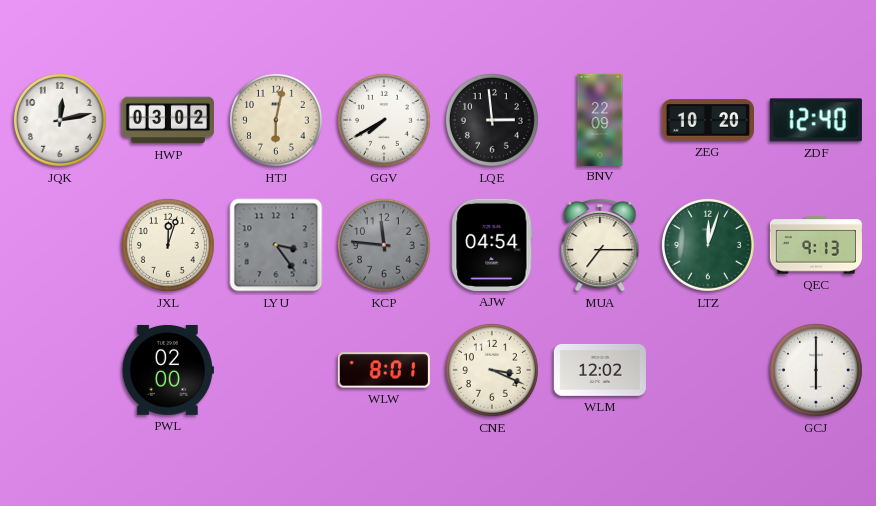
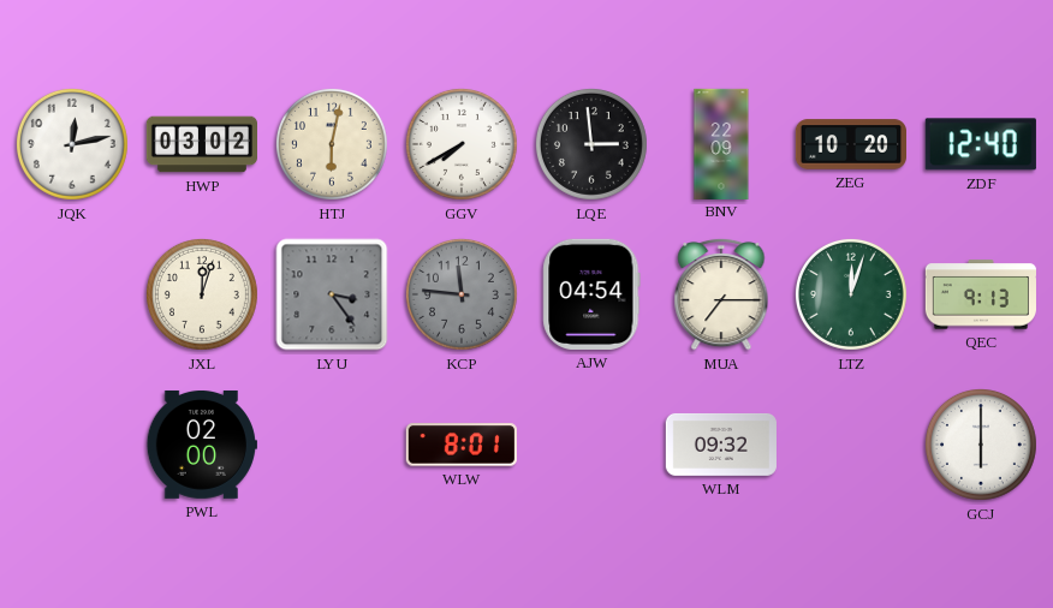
CNE: 3:19 -> none
WLM: 12:02 -> 09:32
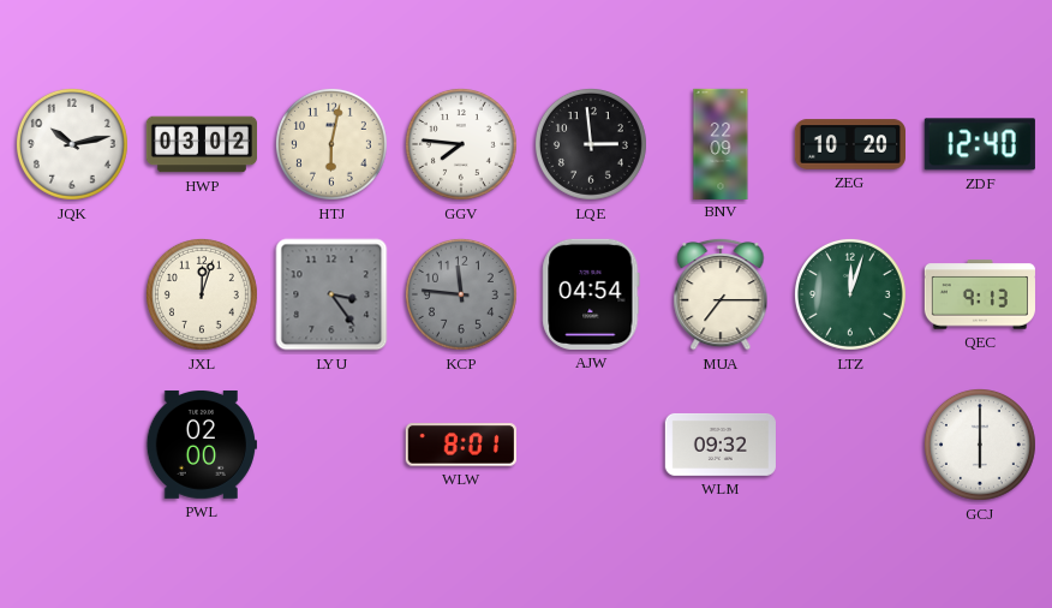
JQK: 12:13 -> 10:13
GGV: 7:40 -> 7:46
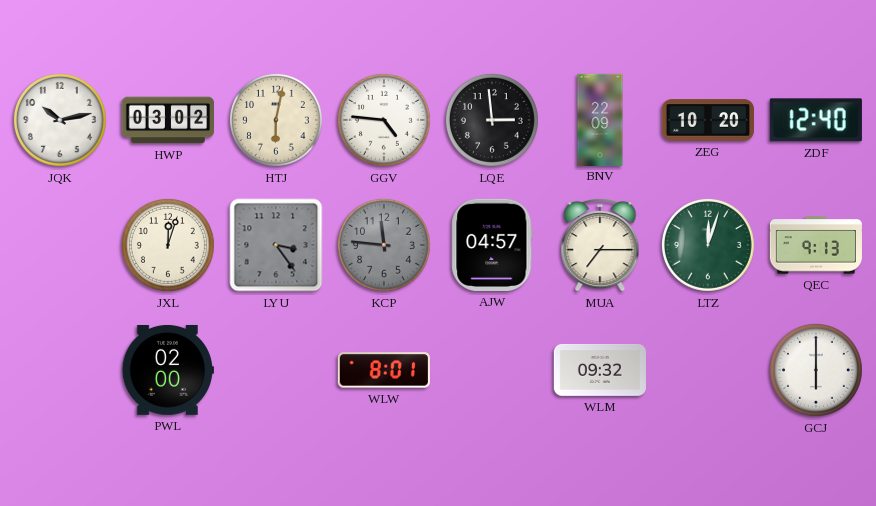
GGV: 7:46 -> 4:46
AJW: 04:54 -> 04:57
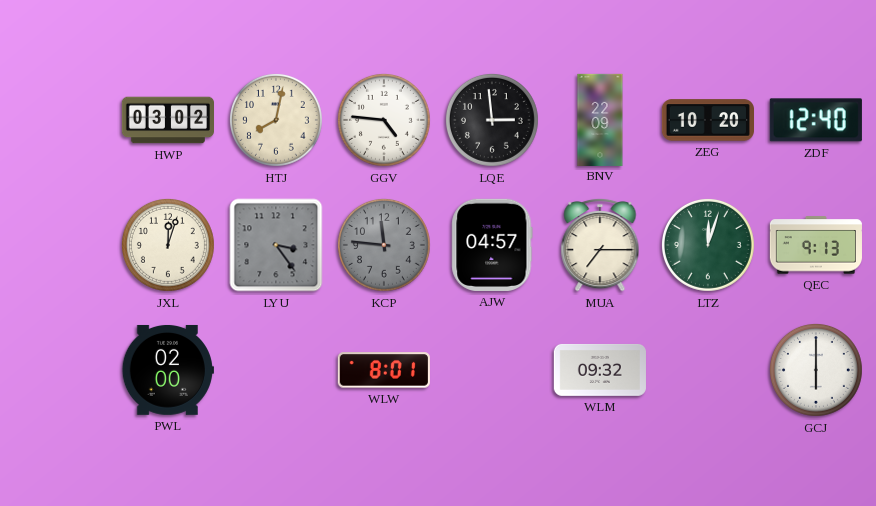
JQK: 10:13 -> none
HTJ: 6:02 -> 8:02
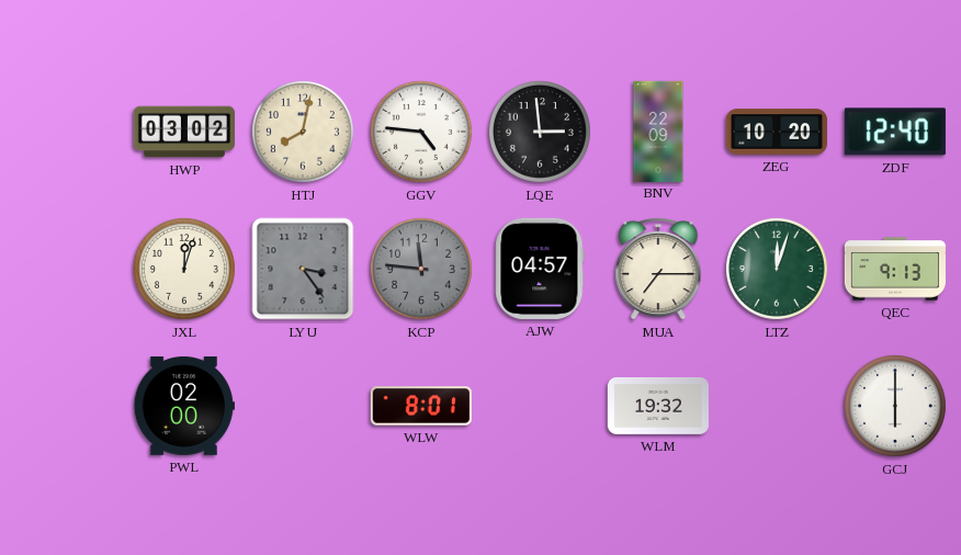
WLM: 09:32 -> 19:32
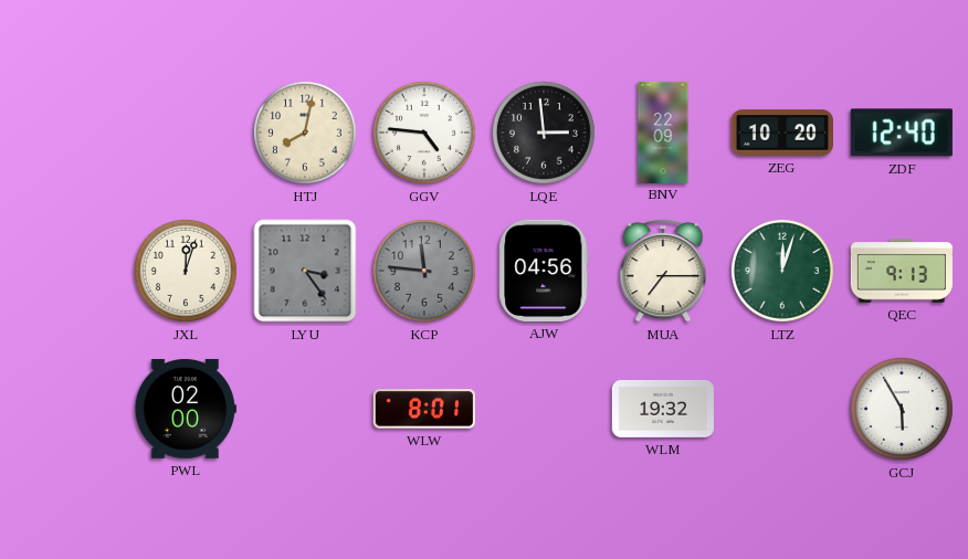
HWP: 03:02 -> none
AJW: 04:57 -> 04:56
GCJ: 6:00 -> 5:55
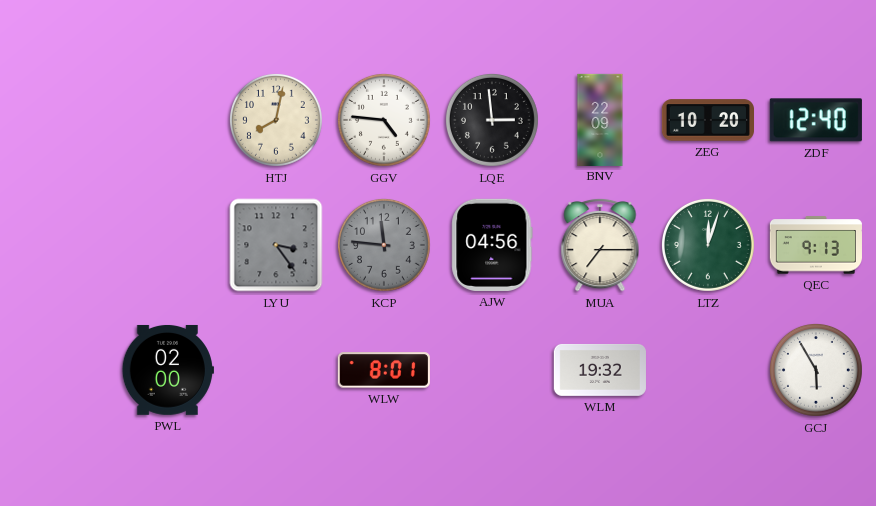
JXL: 12:03 -> none
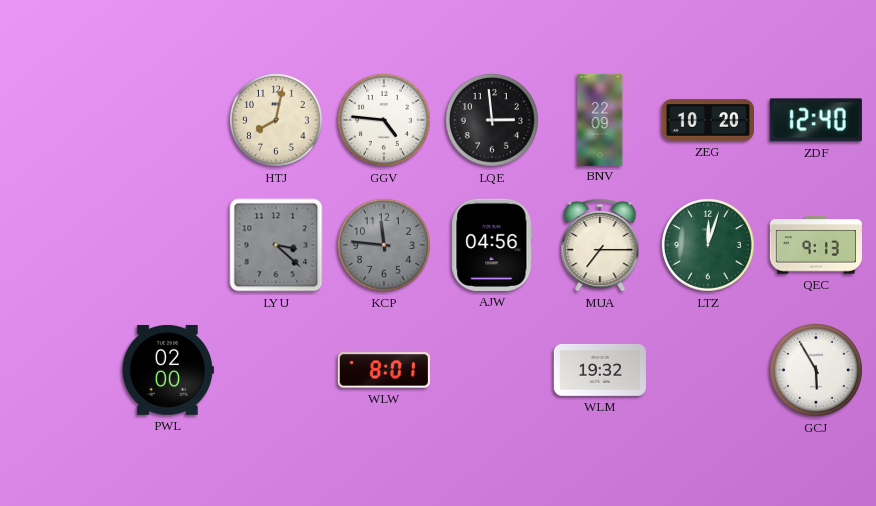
LYU: 3:24 -> 3:22
